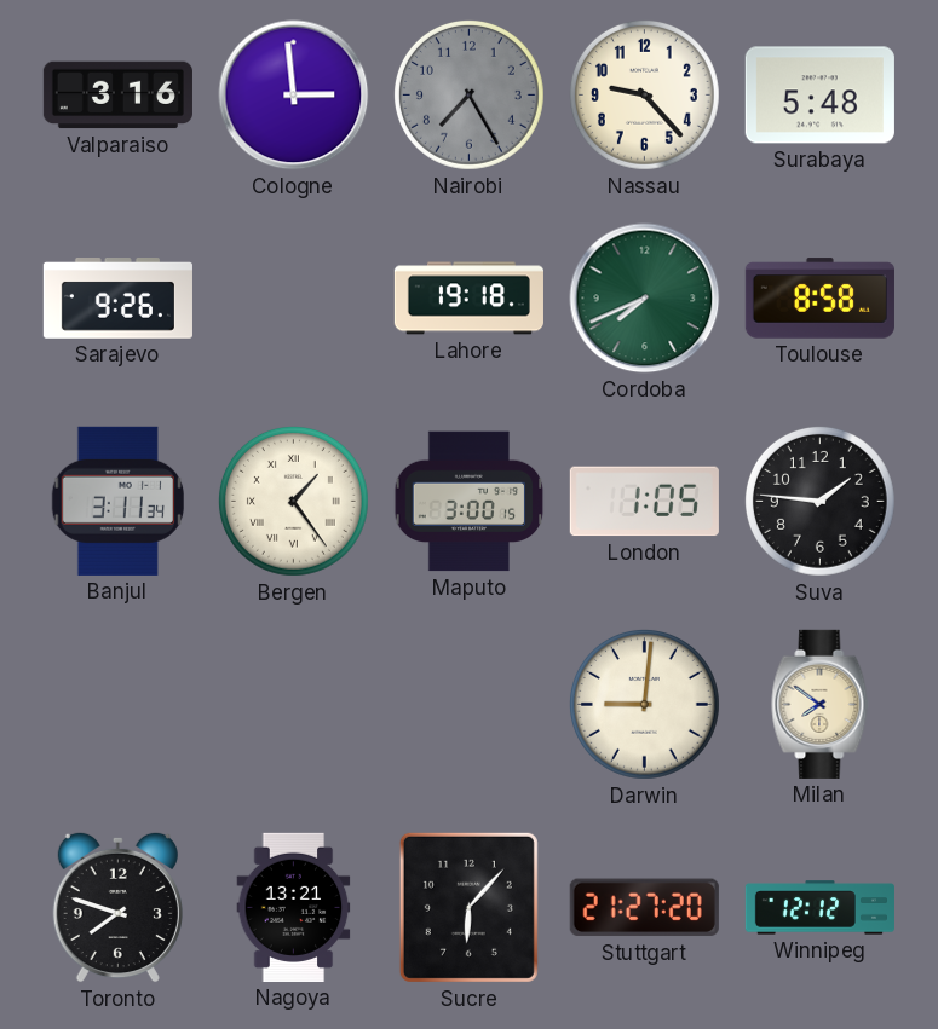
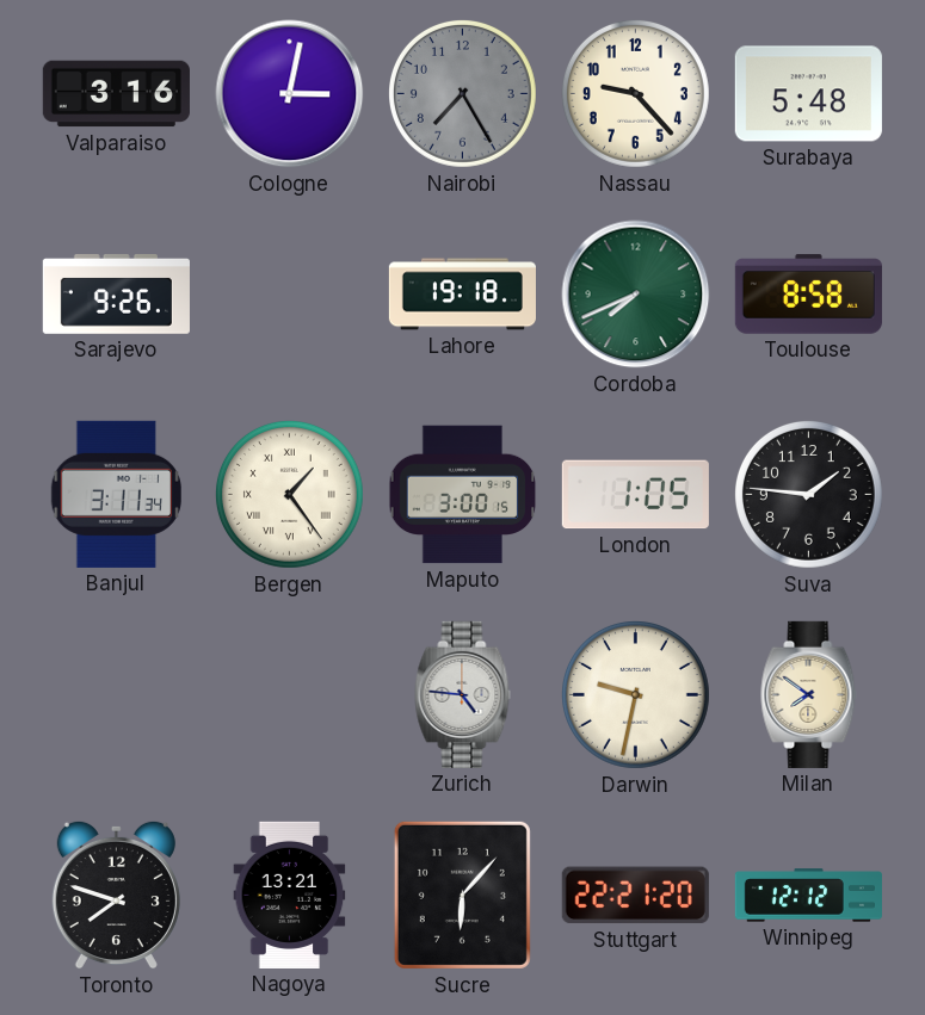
Cologne: 2:59 -> 3:02
Zurich: none -> 4:46
Darwin: 9:01 -> 9:32
Stuttgart: 21:27 -> 22:21
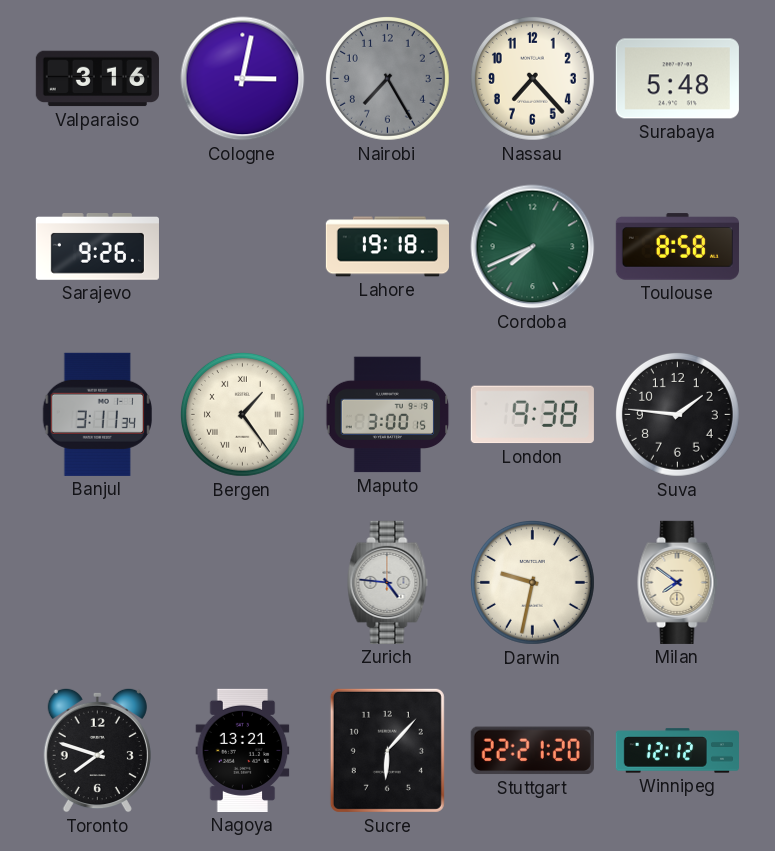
Nassau: 9:23 -> 7:23
London: 1:05 -> 9:38
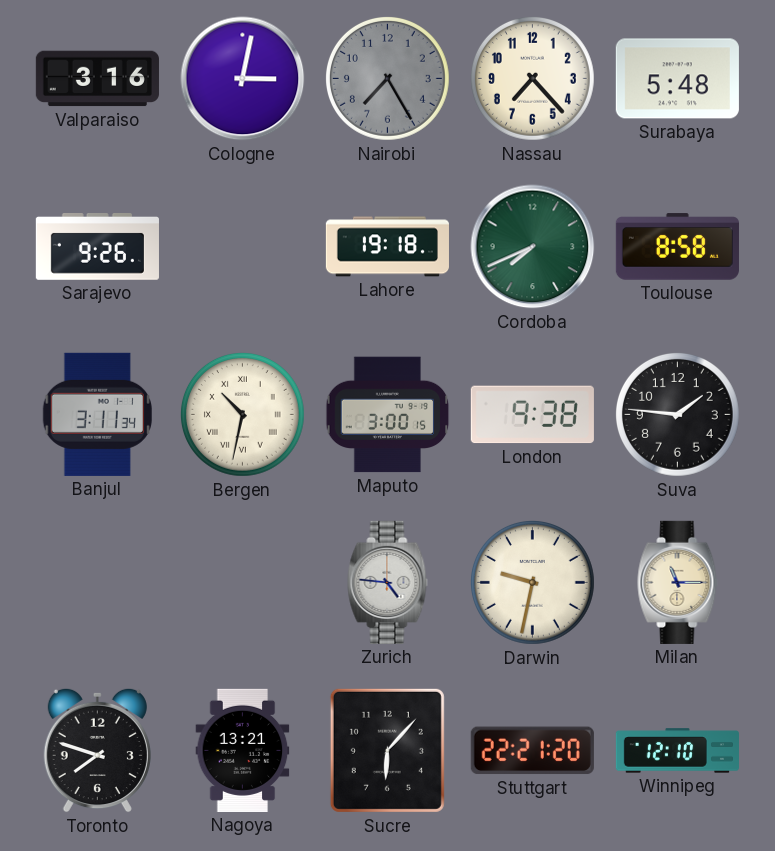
Bergen: 1:24 -> 10:32
Milan: 7:51 -> 11:15
Winnipeg: 12:12 -> 12:10
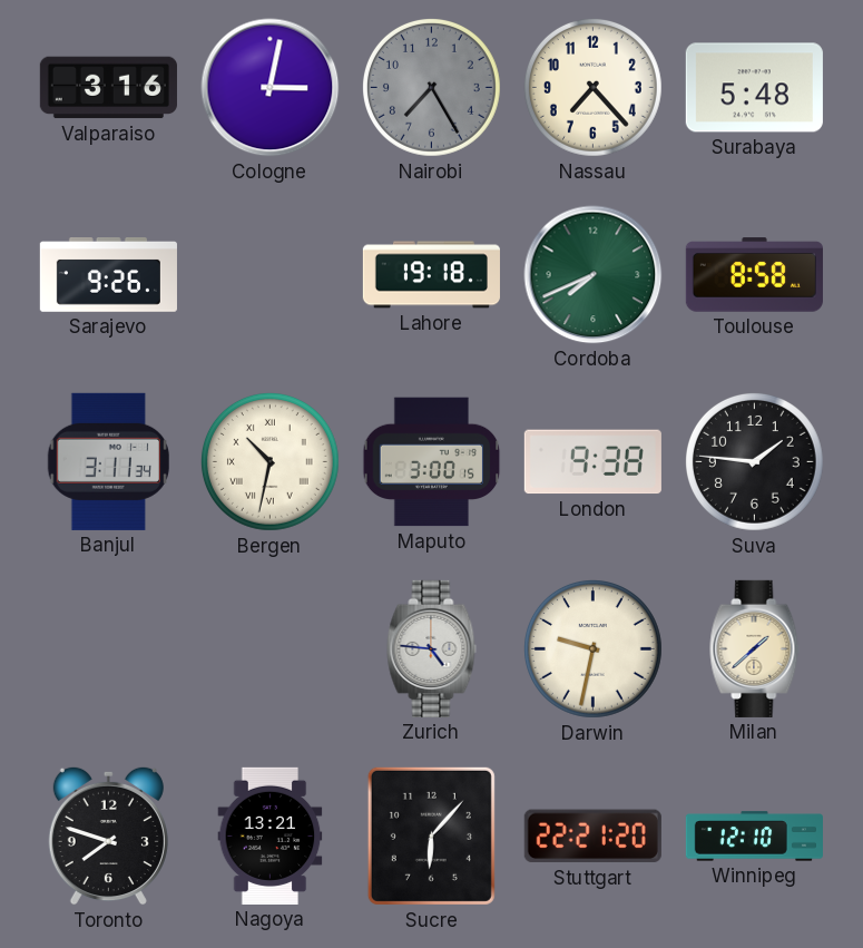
Milan: 11:15 -> 1:38
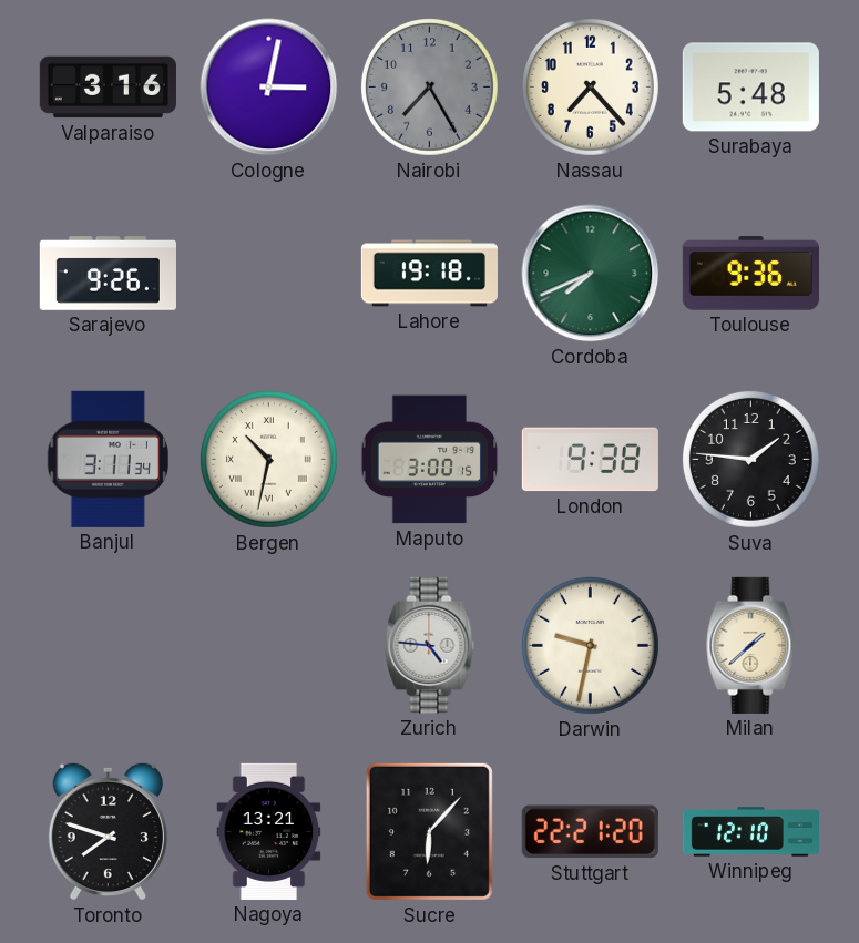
Toulouse: 8:58 -> 9:36
